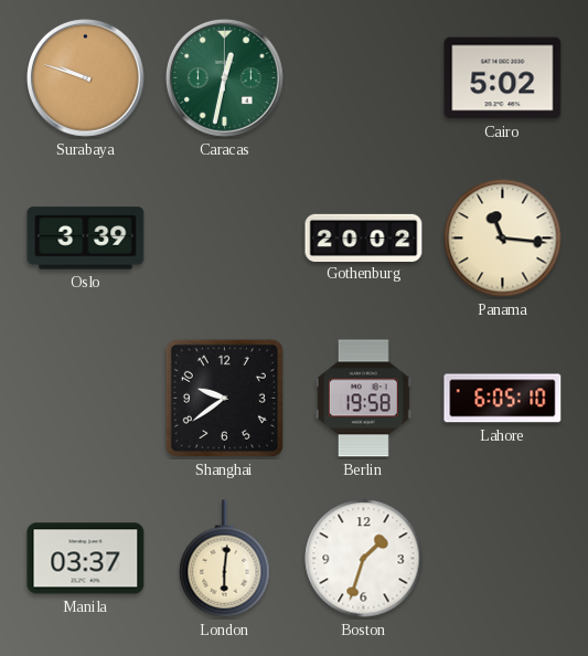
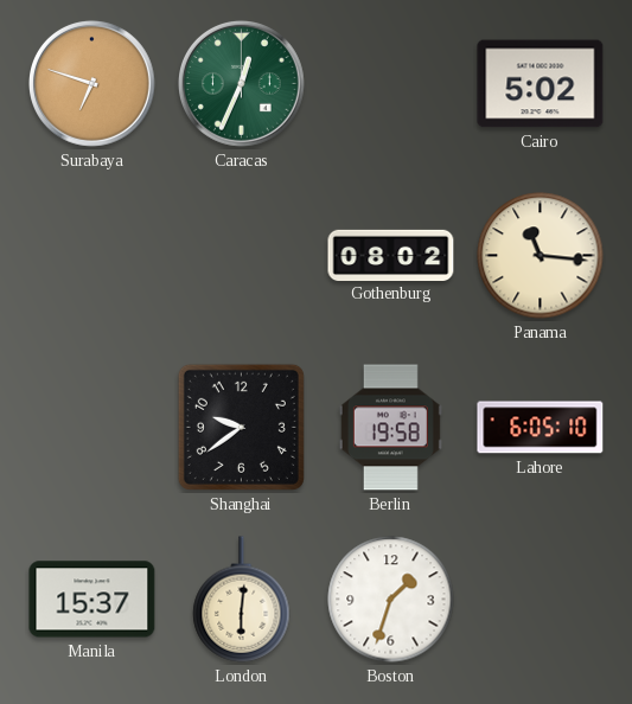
Surabaya: 9:48 -> 6:48
Caracas: 12:32 -> 12:34
Oslo: 3:39 -> none
Gothenburg: 20:02 -> 08:02
Manila: 03:37 -> 15:37
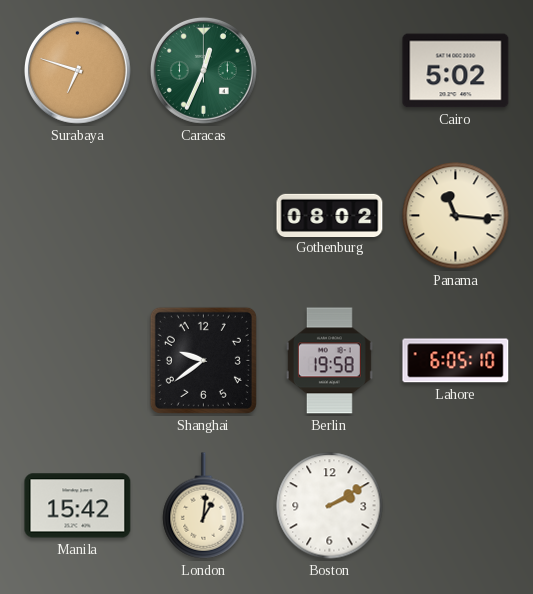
Manila: 15:37 -> 15:42
London: 6:01 -> 1:01
Boston: 1:33 -> 2:10
